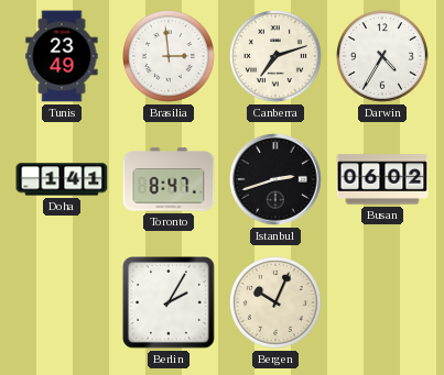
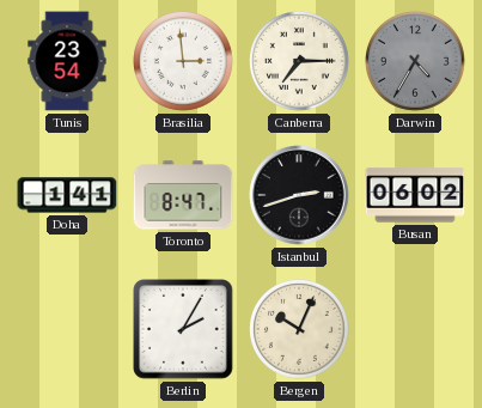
Tunis: 23:49 -> 23:54
Canberra: 7:12 -> 7:15
Darwin dial: white -> grey
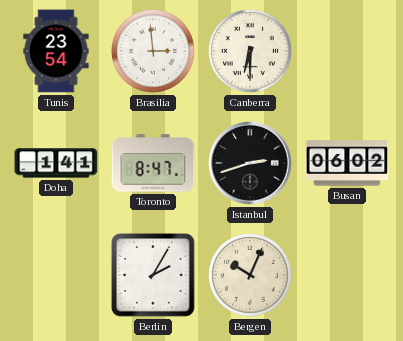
Canberra: 7:15 -> 6:30
Darwin: 4:35 -> none
